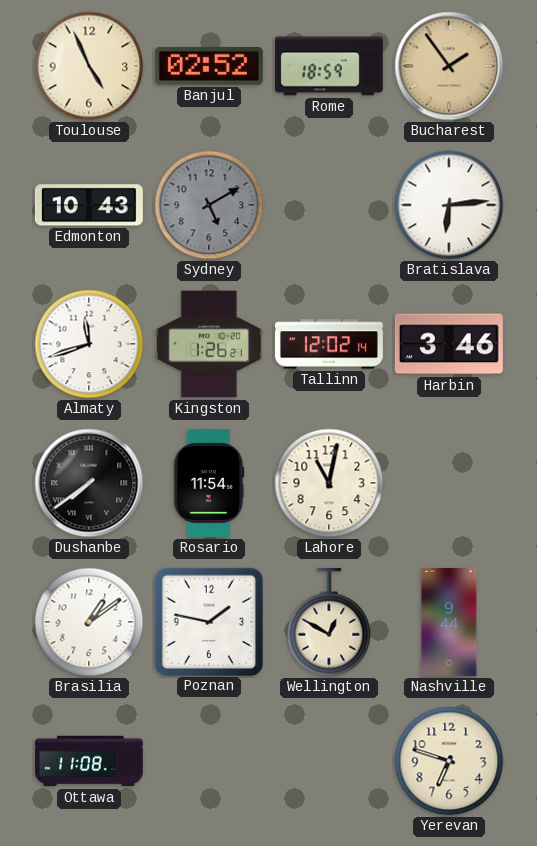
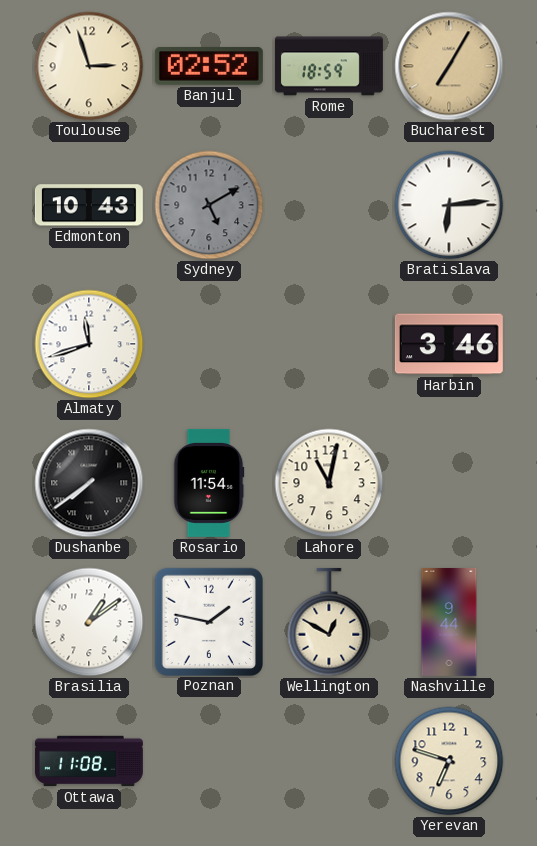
Toulouse: 4:56 -> 2:57
Bucharest: 1:54 -> 7:05
Kingston: 1:26 -> none
Tallinn: 12:02 -> none
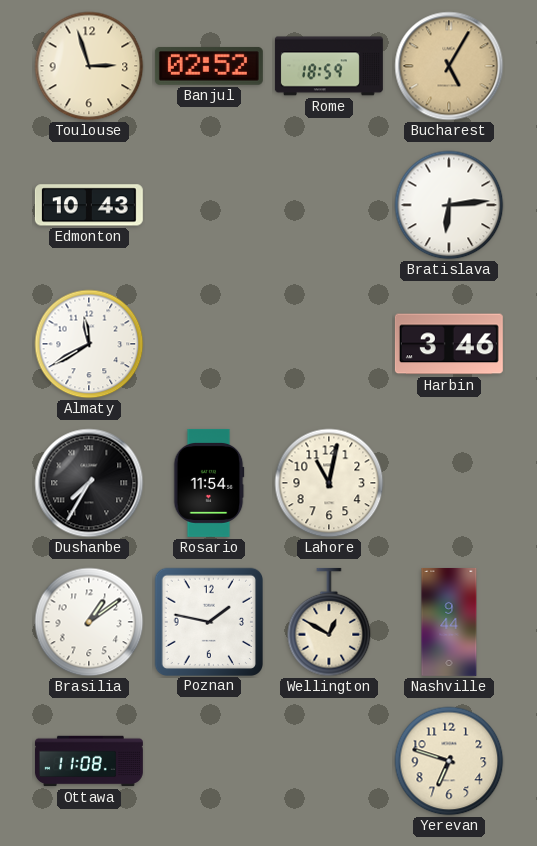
Bucharest: 7:05 -> 5:05
Sydney: 5:10 -> none
Almaty: 11:42 -> 11:40
Dushanbe: 7:39 -> 7:35
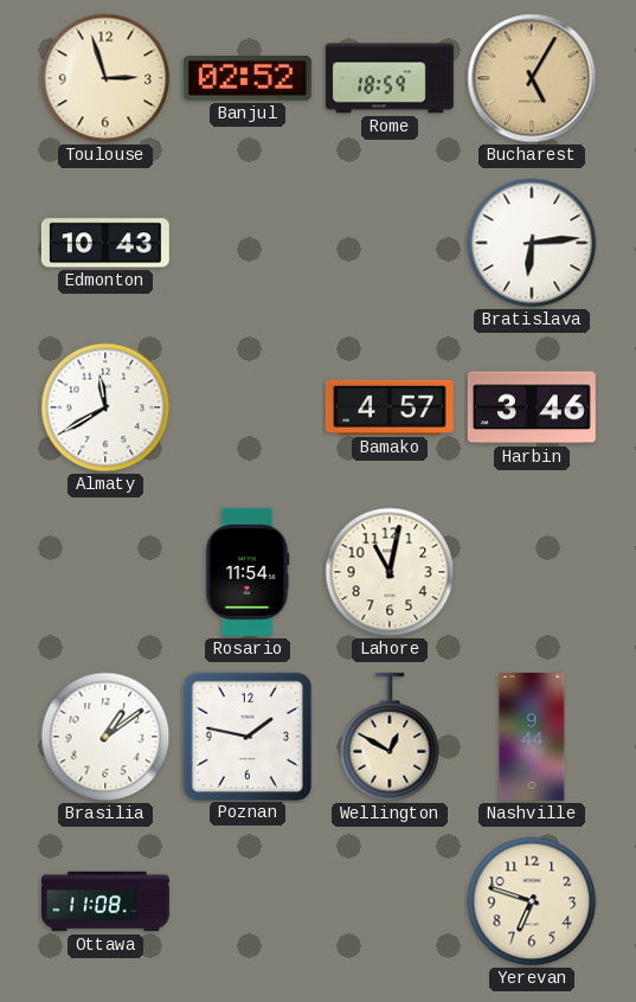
Bamako: none -> 4:57
Dushanbe: 7:35 -> none
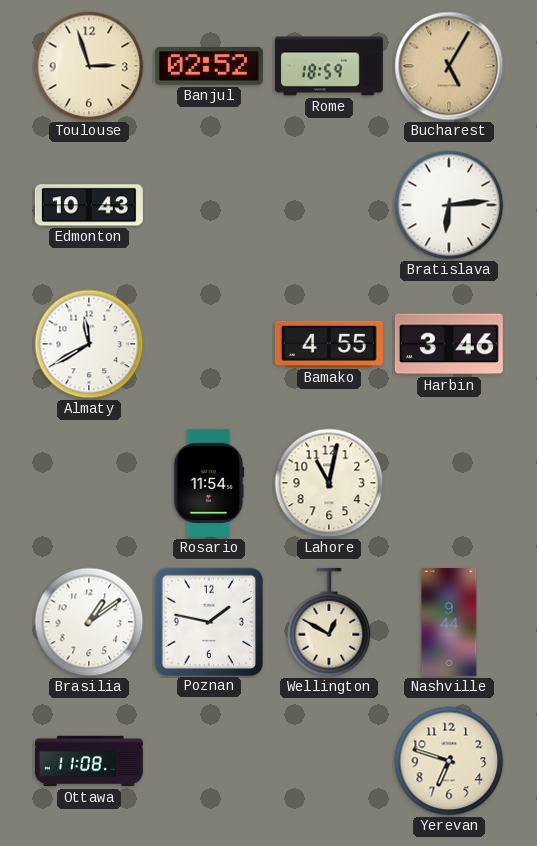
Bamako: 4:57 -> 4:55
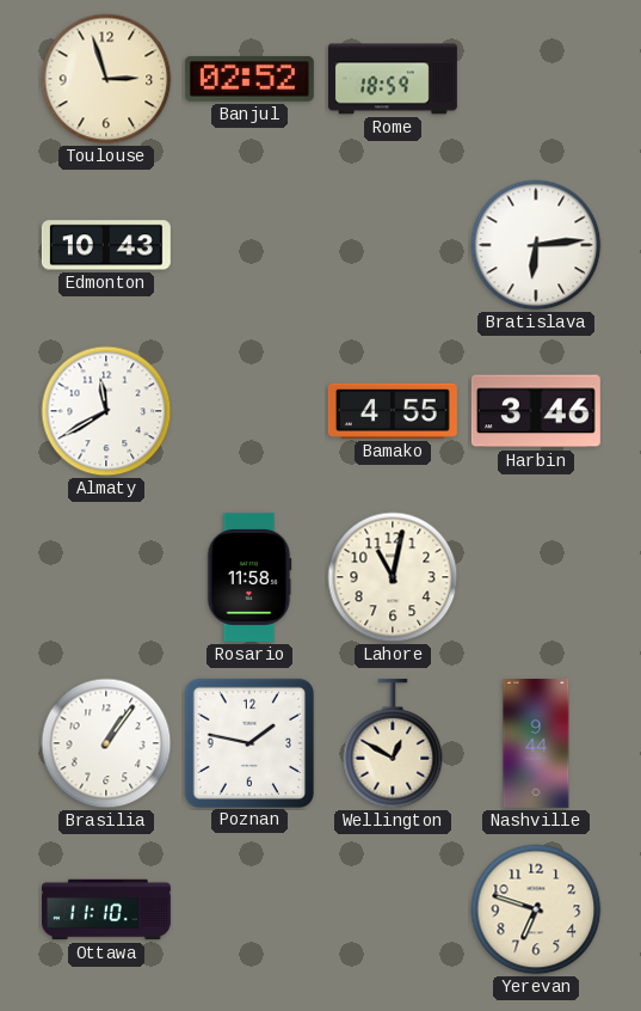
Bucharest: 5:05 -> none
Rosario: 11:54 -> 11:58
Brasilia: 1:09 -> 1:06
Ottawa: 11:08 -> 11:10
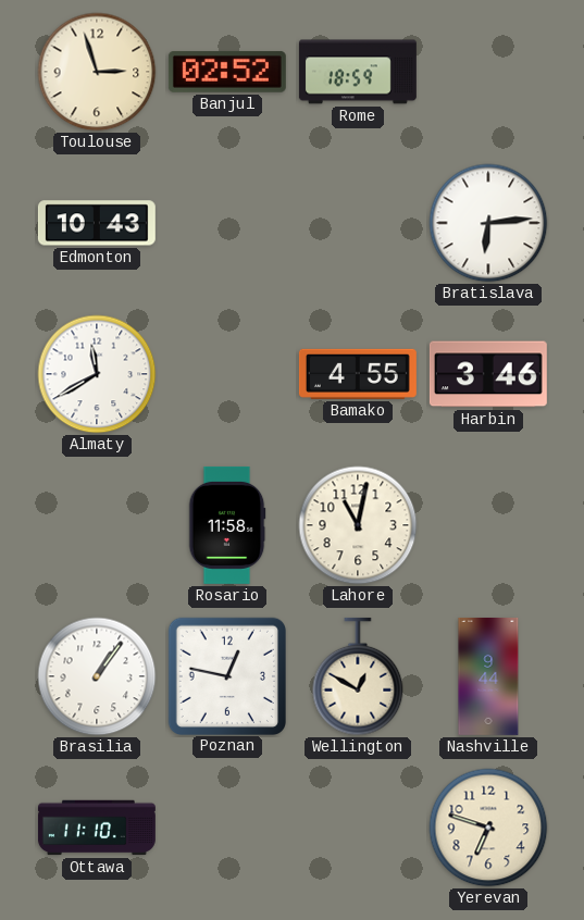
Poznan: 1:47 -> 12:47
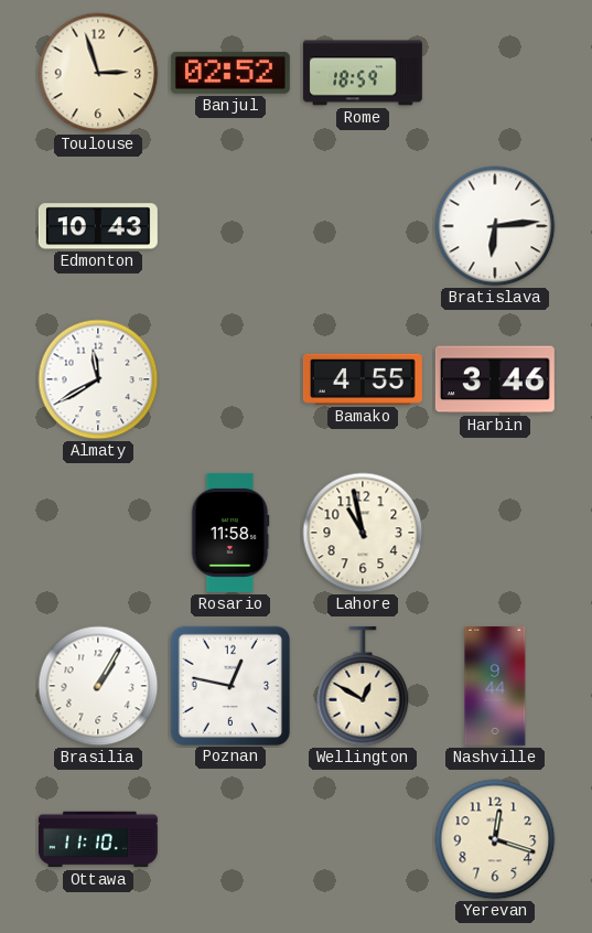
Lahore: 11:02 -> 10:58
Brasilia: 1:06 -> 1:05
Yerevan: 6:48 -> 12:18
